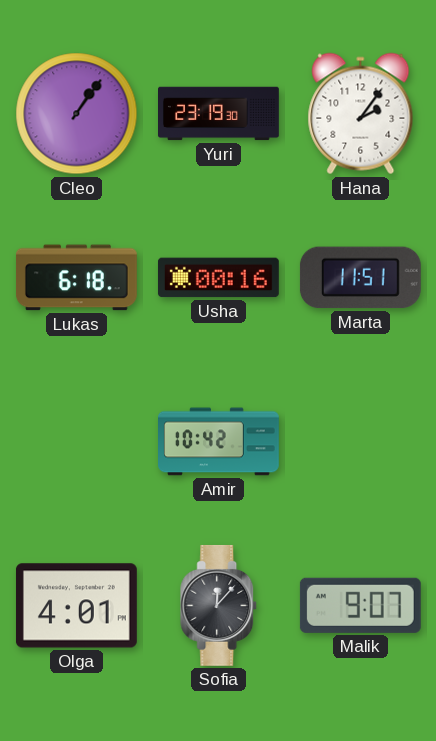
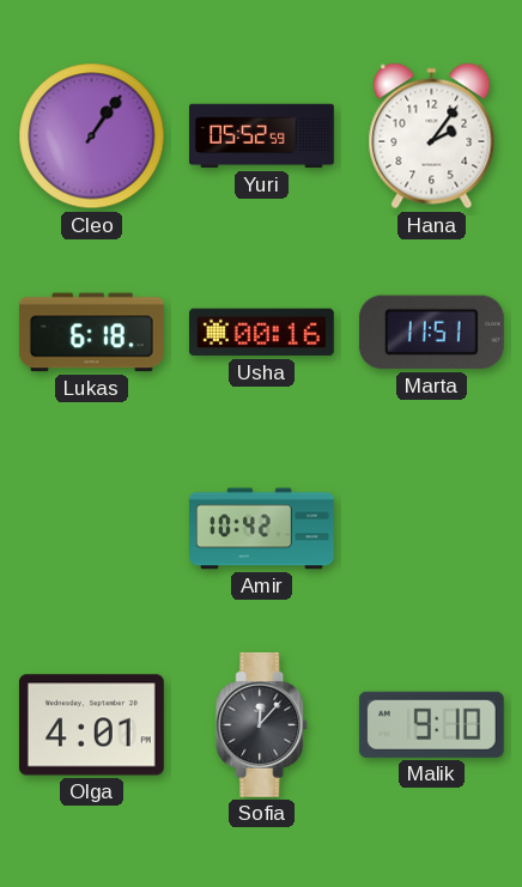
Yuri: 23:19 -> 05:52
Malik: 9:07 -> 9:10
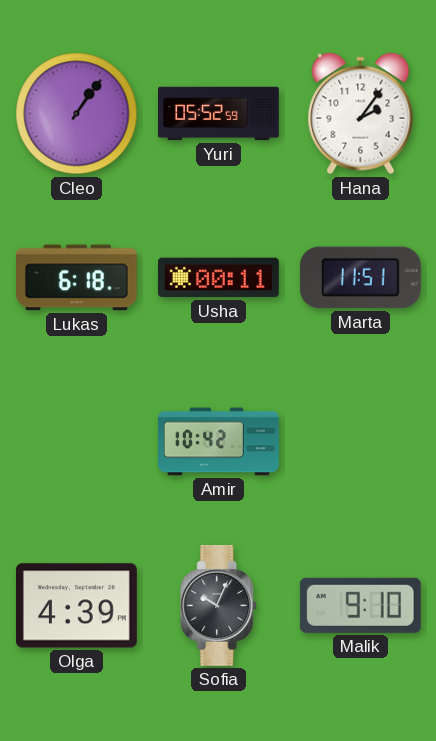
Usha: 00:16 -> 00:11
Olga: 4:01 -> 4:39
Sofia: 12:07 -> 10:04
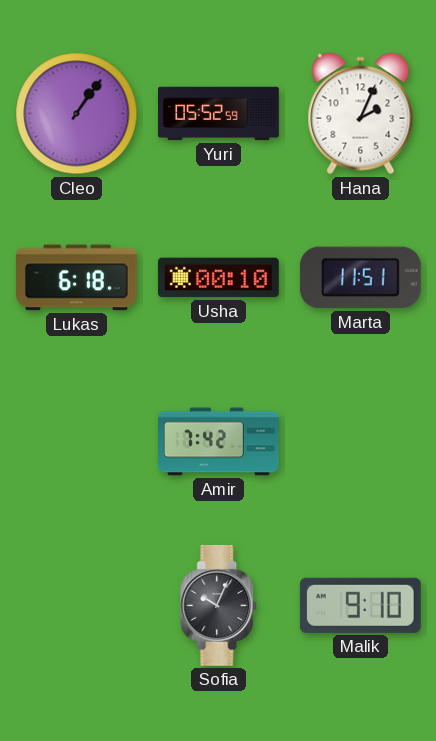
Hana: 2:06 -> 2:04
Usha: 00:11 -> 00:10
Amir: 10:42 -> 7:42
Olga: 4:39 -> none
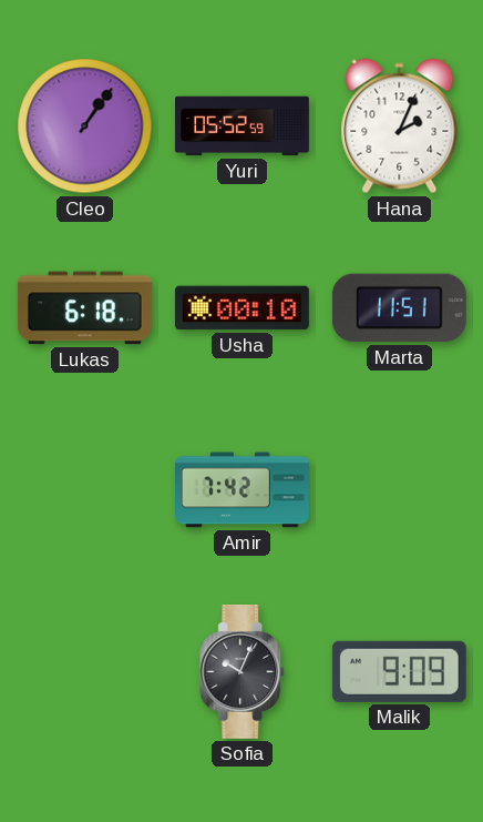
Malik: 9:10 -> 9:09
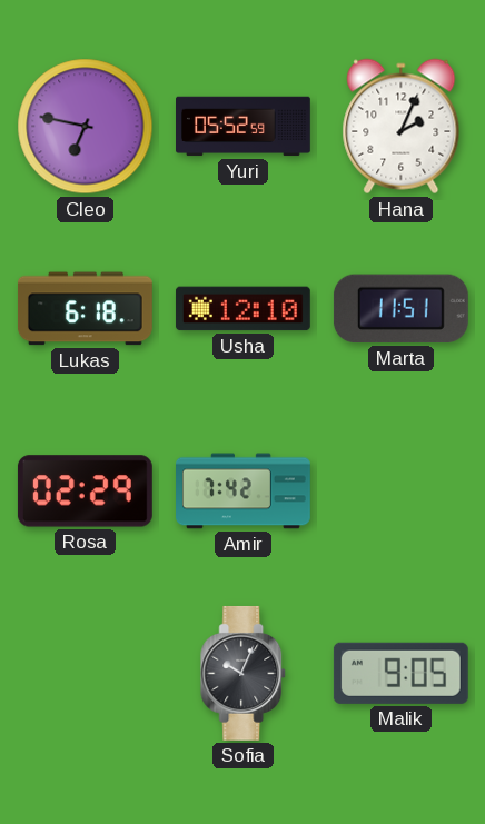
Cleo: 1:06 -> 6:47
Usha: 00:10 -> 12:10
Rosa: none -> 02:29
Malik: 9:09 -> 9:05
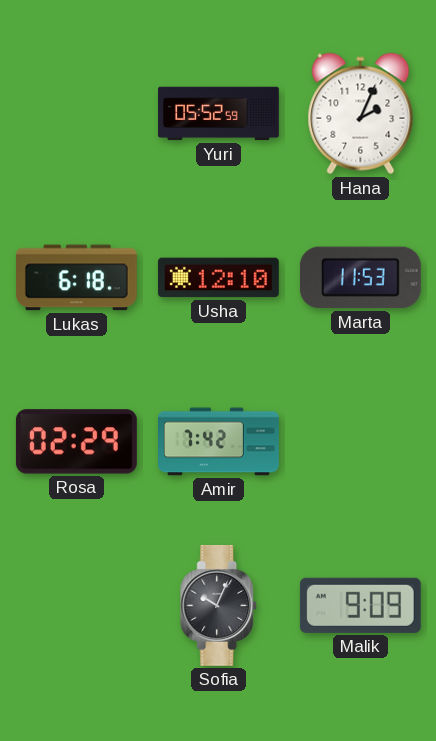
Cleo: 6:47 -> none
Marta: 11:51 -> 11:53
Malik: 9:05 -> 9:09
